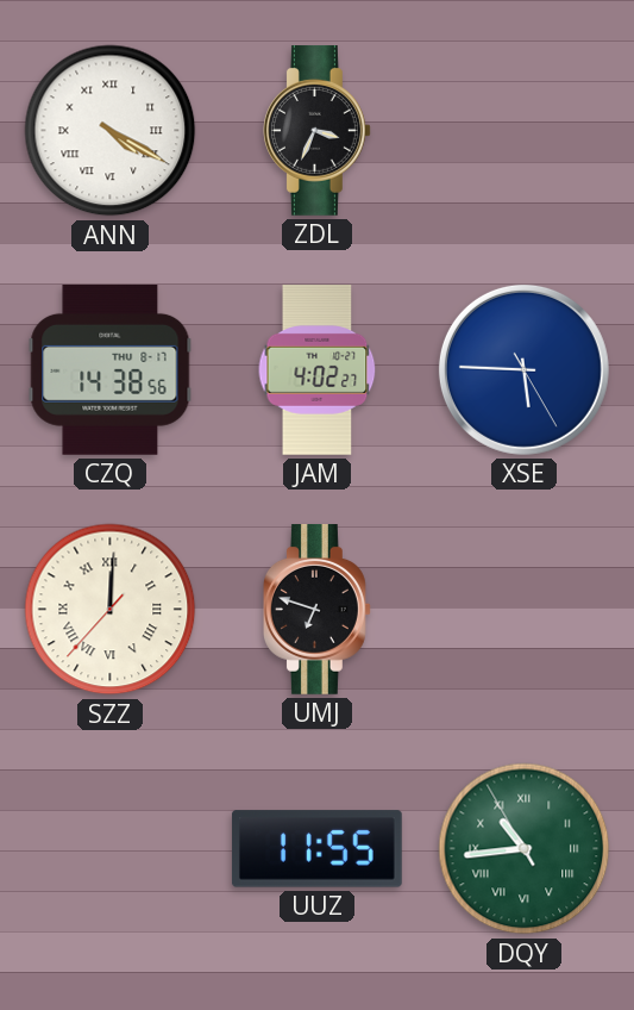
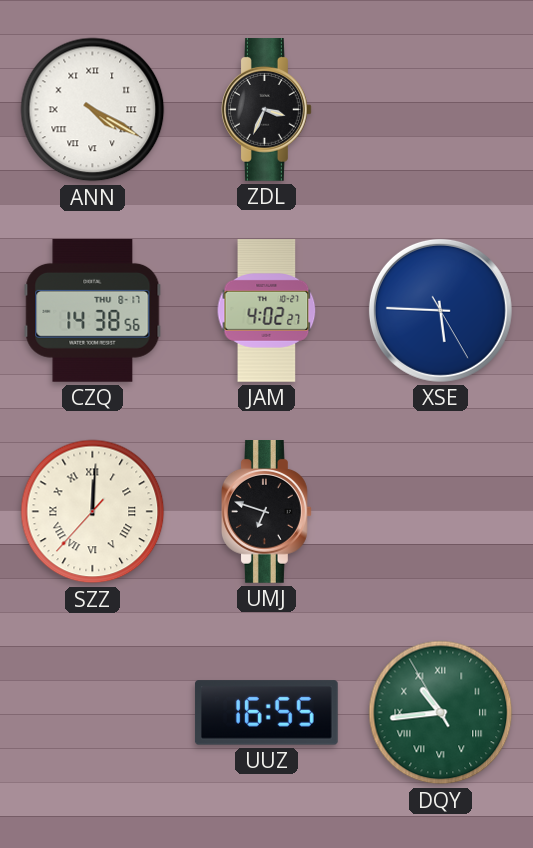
UUZ: 11:55 -> 16:55
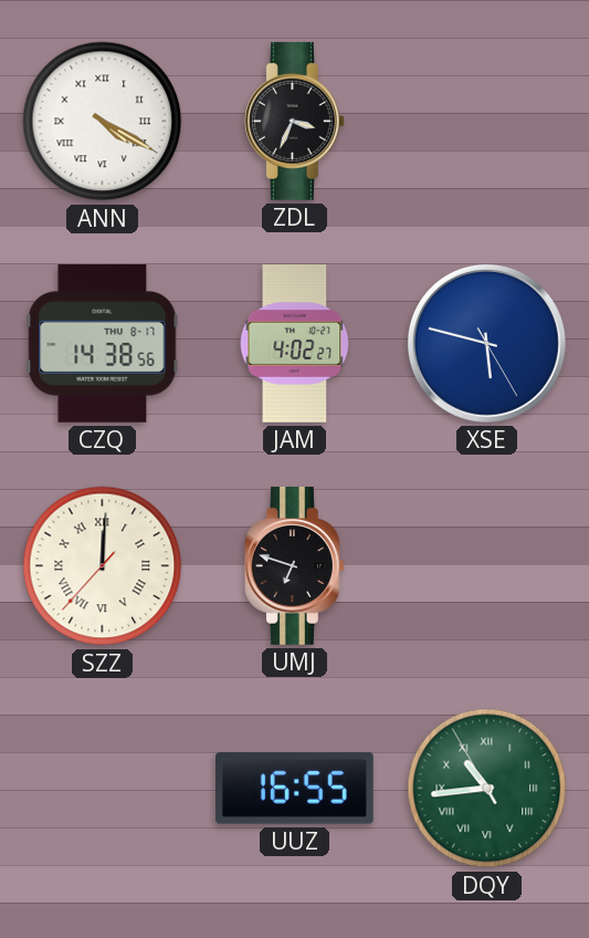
XSE: 5:45 -> 5:47
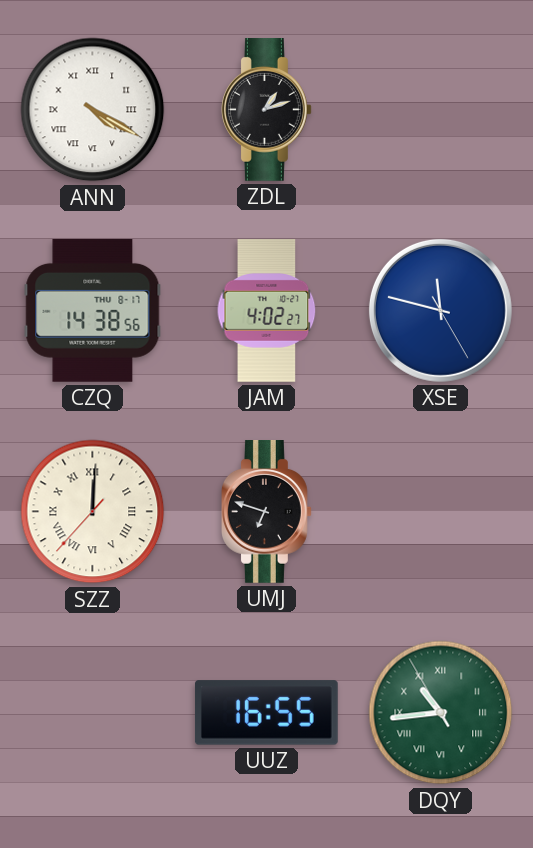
ZDL: 3:34 -> 1:12
XSE: 5:47 -> 11:47
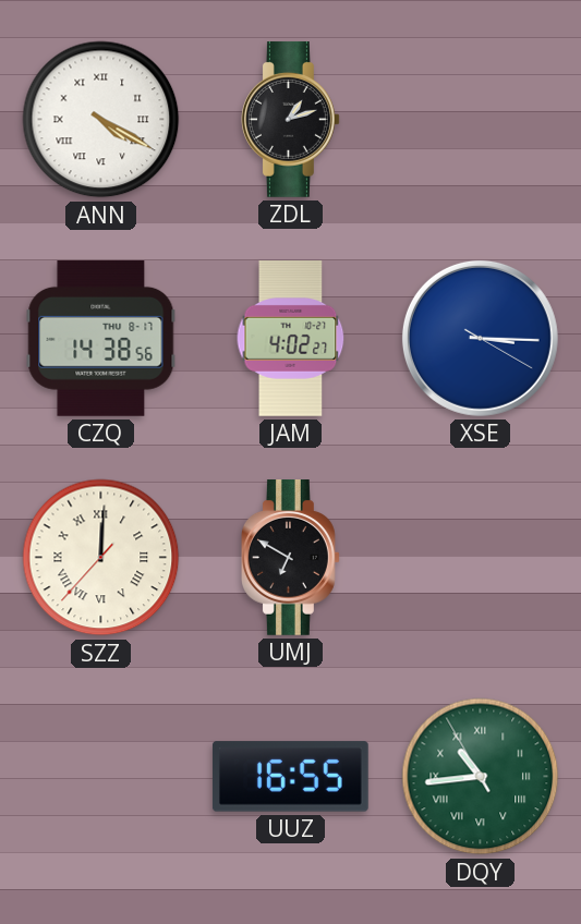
XSE: 11:47 -> 3:15
UMJ: 6:48 -> 6:50
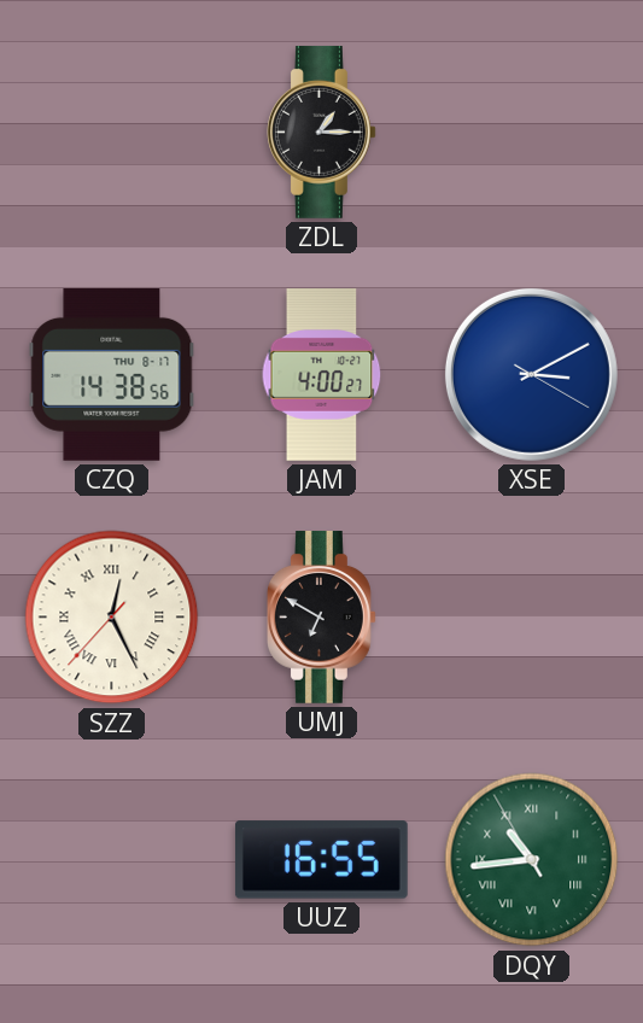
ANN: 4:20 -> none
ZDL: 1:12 -> 1:15
JAM: 4:02 -> 4:00
XSE: 3:15 -> 3:10
SZZ: 12:00 -> 12:25
